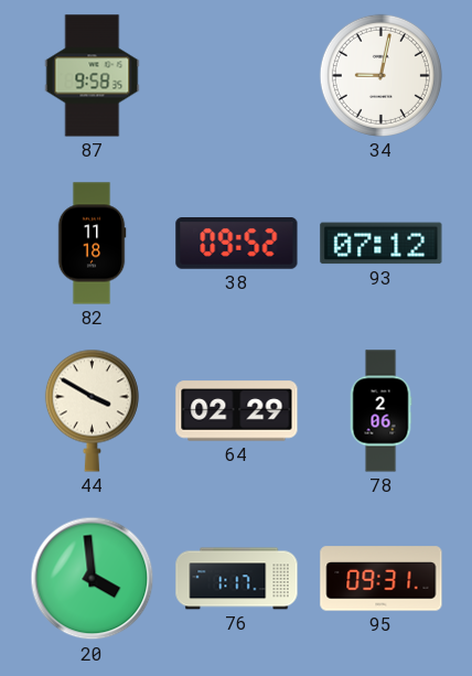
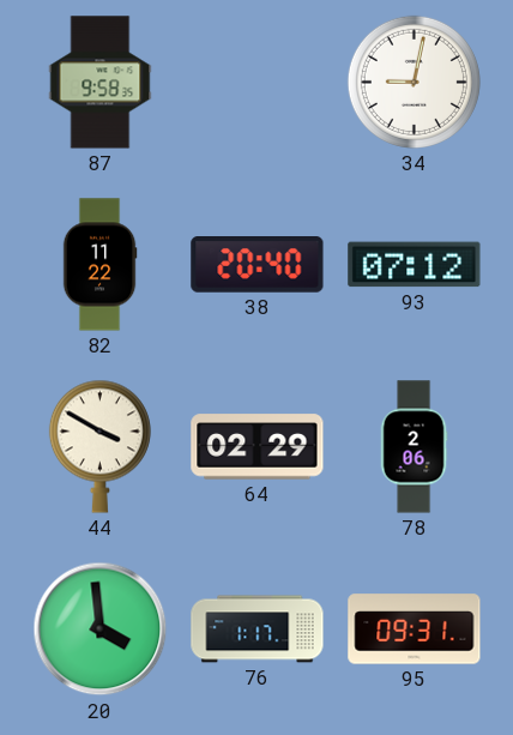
82: 11:18 -> 11:22
38: 09:52 -> 20:40
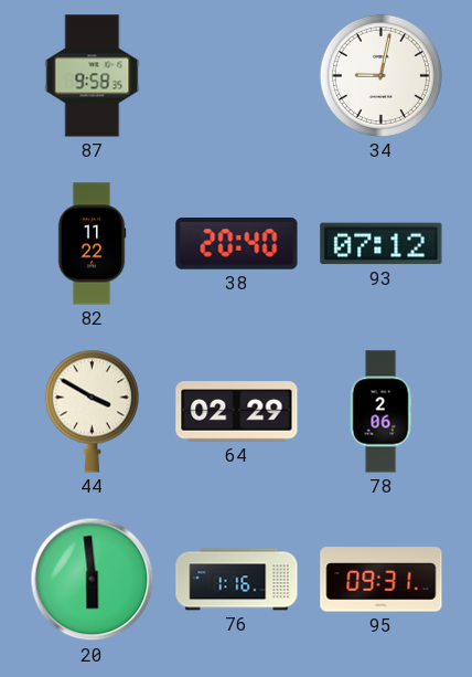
20: 3:59 -> 5:59
76: 1:17 -> 1:16
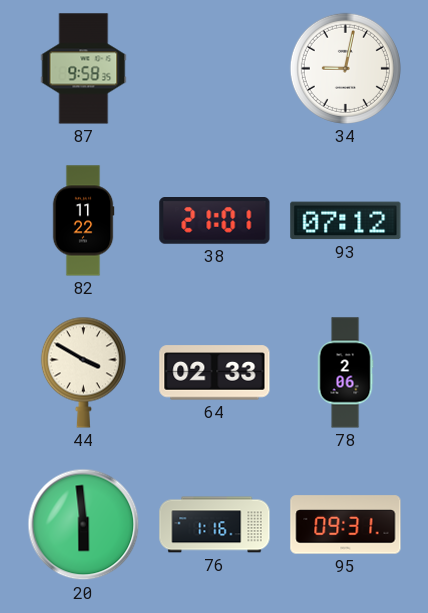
38: 20:40 -> 21:01
64: 02:29 -> 02:33
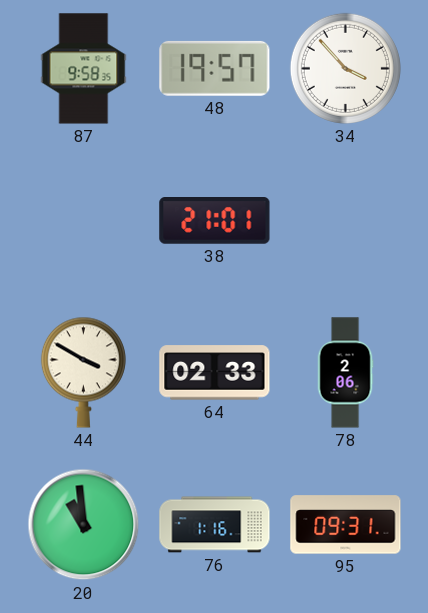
48: none -> 19:57
34: 9:02 -> 3:53
82: 11:22 -> none
93: 07:12 -> none
20: 5:59 -> 10:59
